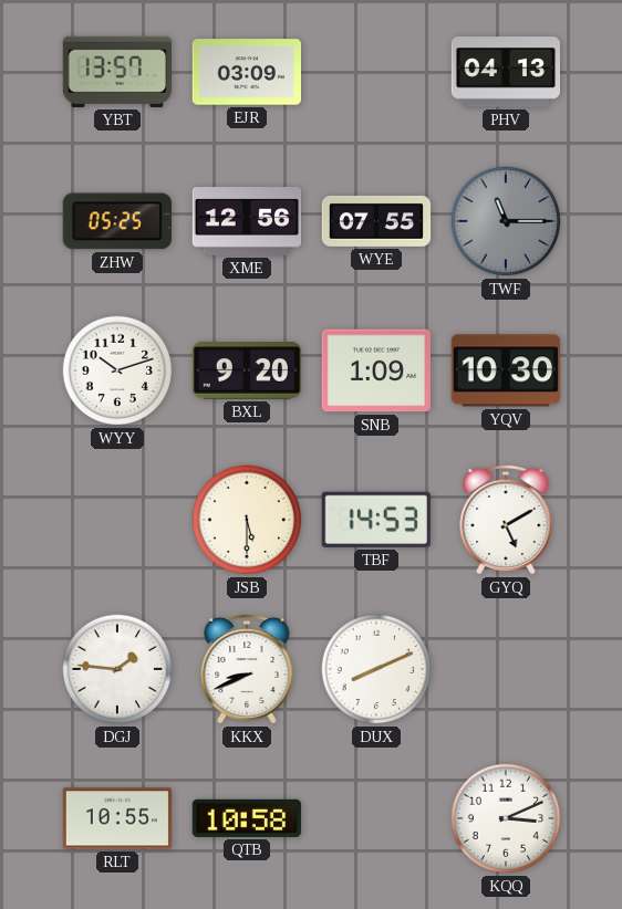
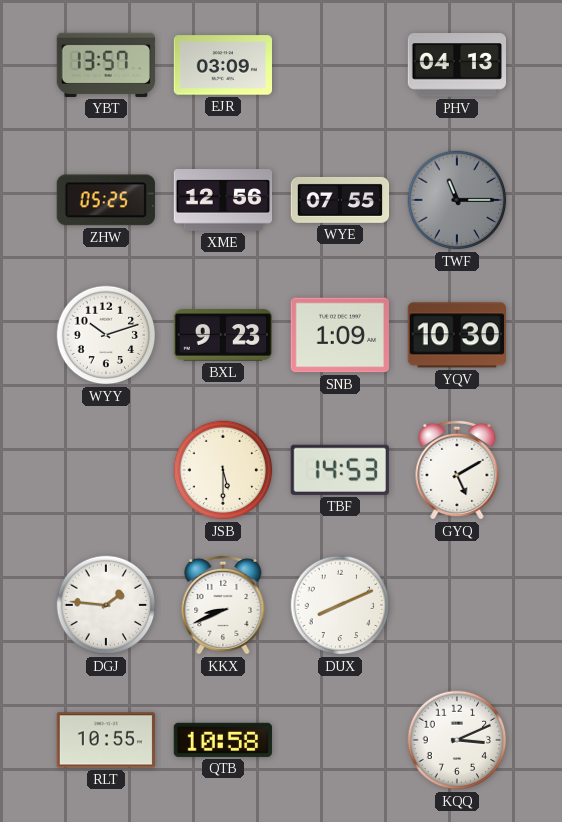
BXL: 9:20 -> 9:23
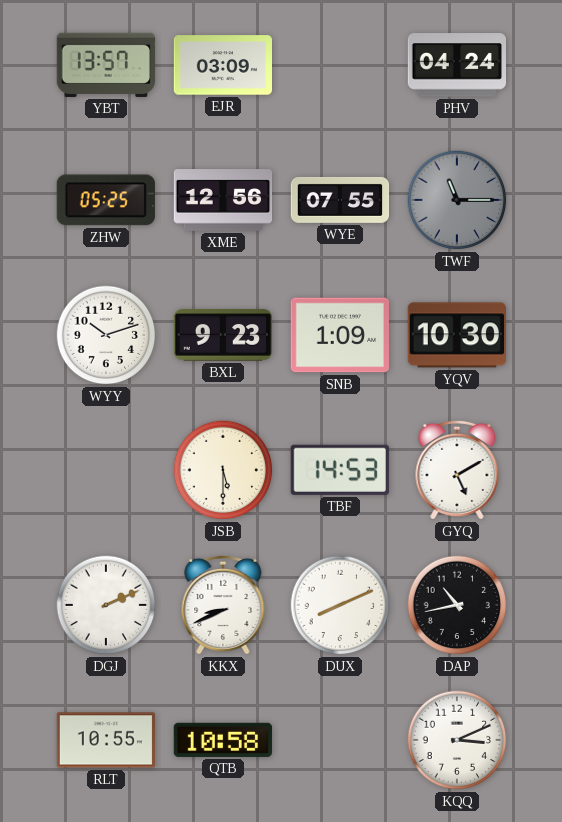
PHV: 04:13 -> 04:24
DGJ: 1:46 -> 2:11
DAP: none -> 10:43
